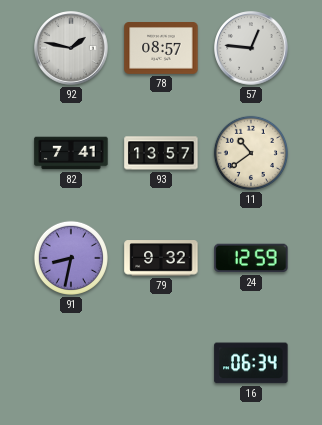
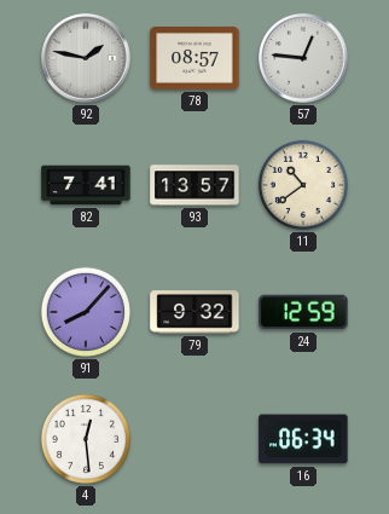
91: 8:32 -> 8:07
4: none -> 12:29
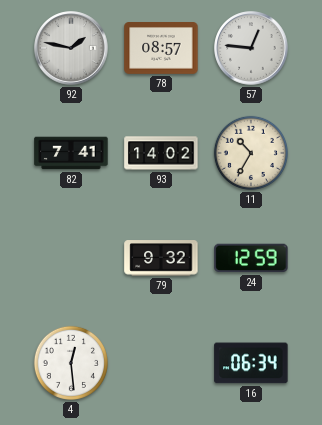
93: 13:57 -> 14:02
11: 10:39 -> 10:35
91: 8:07 -> none
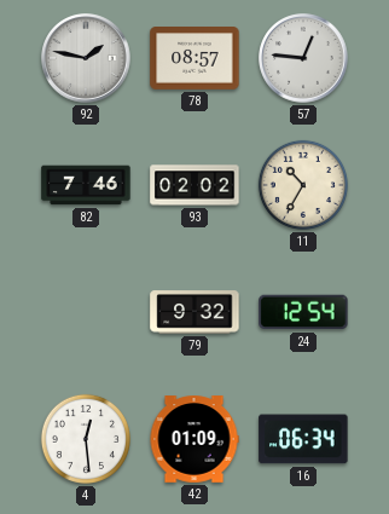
82: 7:41 -> 7:46
93: 14:02 -> 02:02
24: 12:59 -> 12:54
42: none -> 01:09
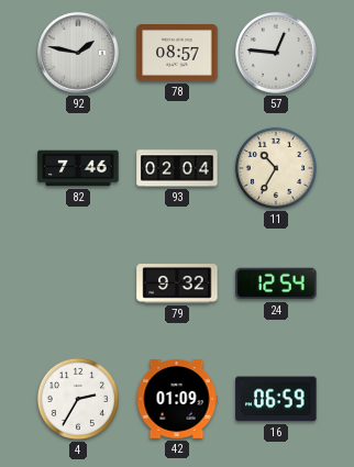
93: 02:02 -> 02:04
4: 12:29 -> 2:35
16: 06:34 -> 06:59
